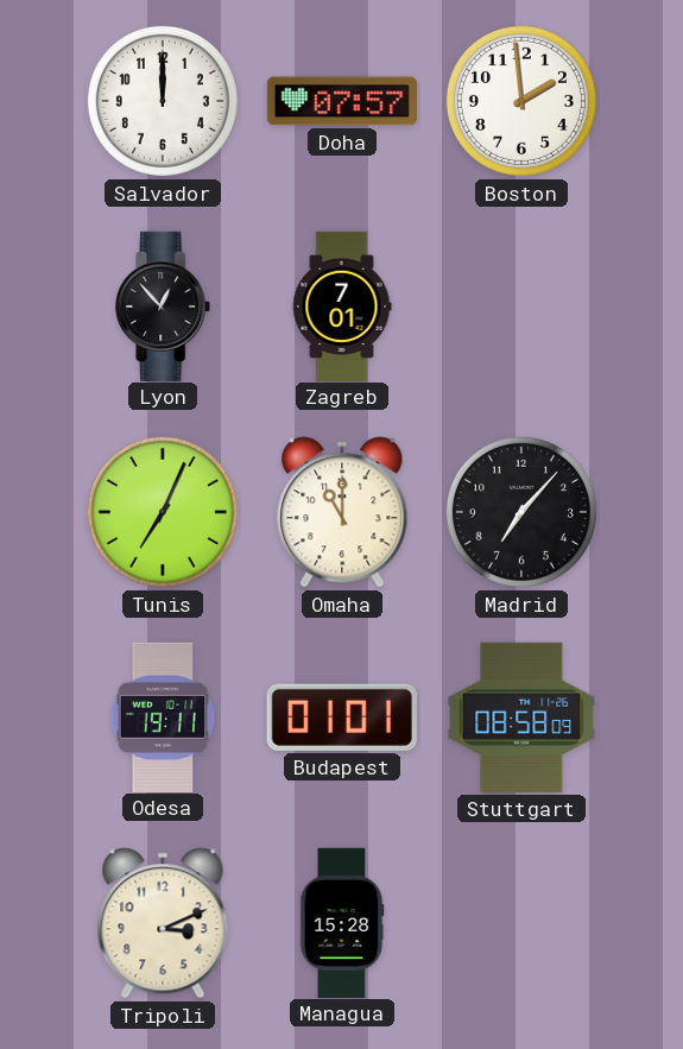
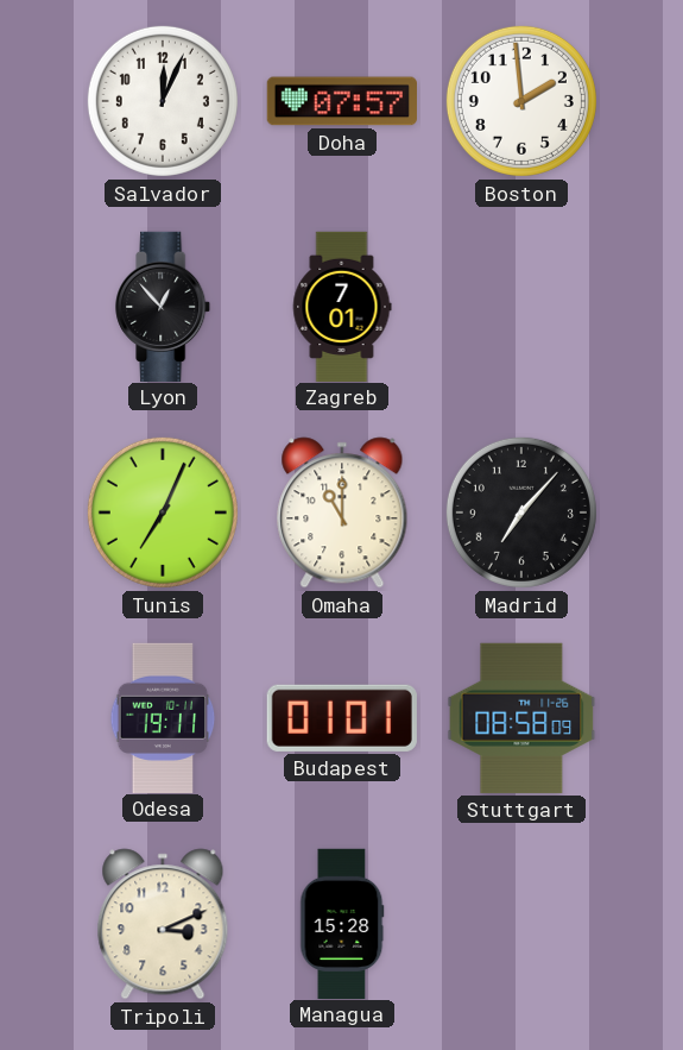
Salvador: 12:00 -> 12:04
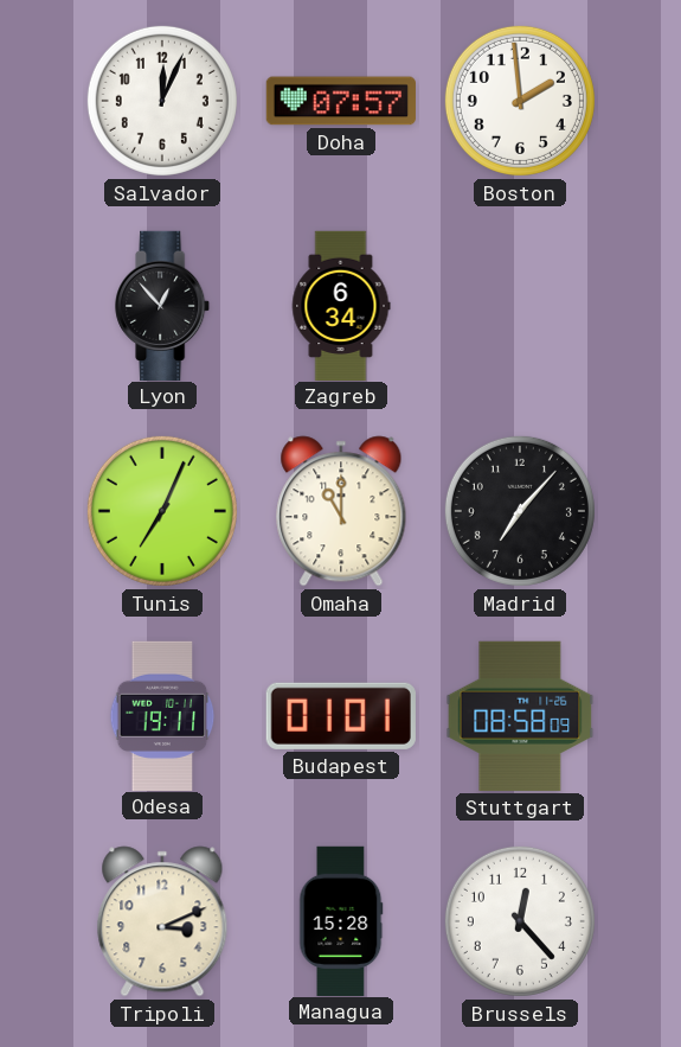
Zagreb: 7:01 -> 6:34
Brussels: none -> 12:23
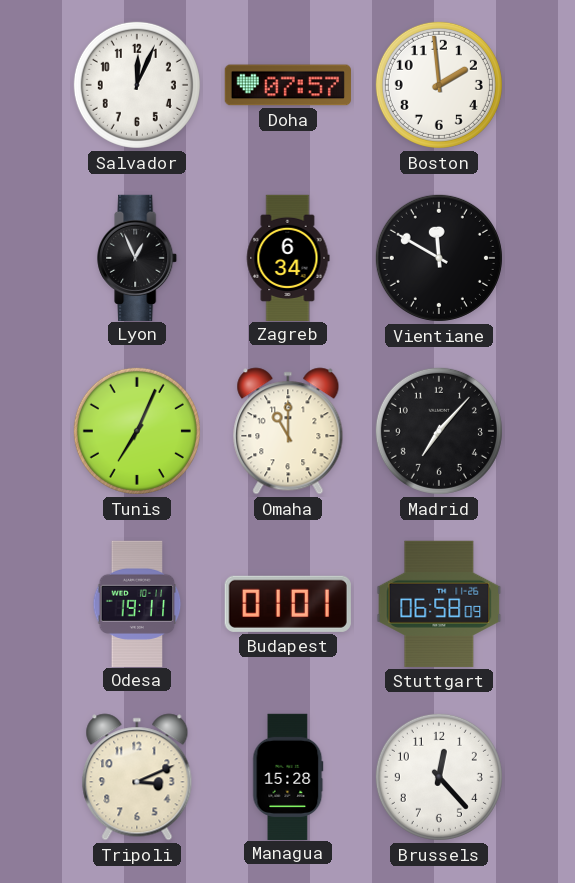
Lyon: 12:53 -> 12:56
Vientiane: none -> 11:50
Stuttgart: 08:58 -> 06:58
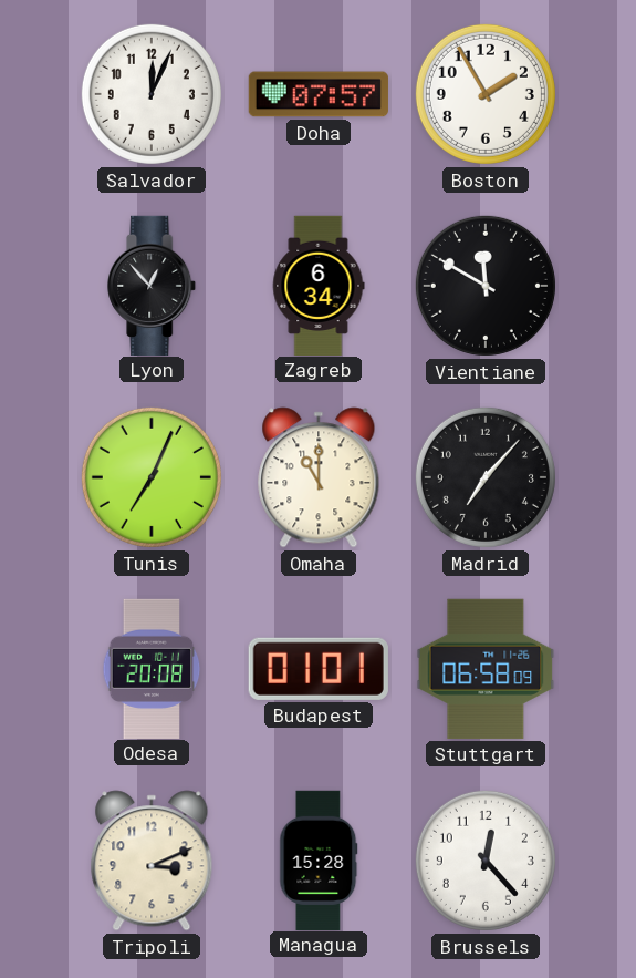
Boston: 1:59 -> 1:55
Lyon: 12:56 -> 12:53
Odesa: 19:11 -> 20:08
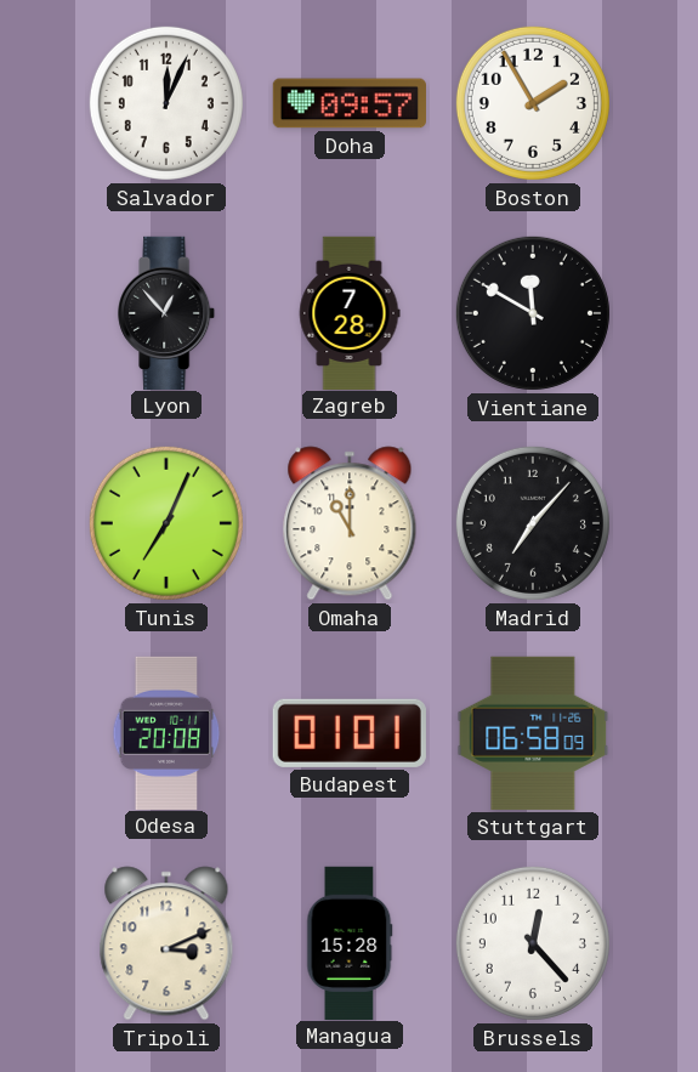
Doha: 07:57 -> 09:57
Zagreb: 6:34 -> 7:28
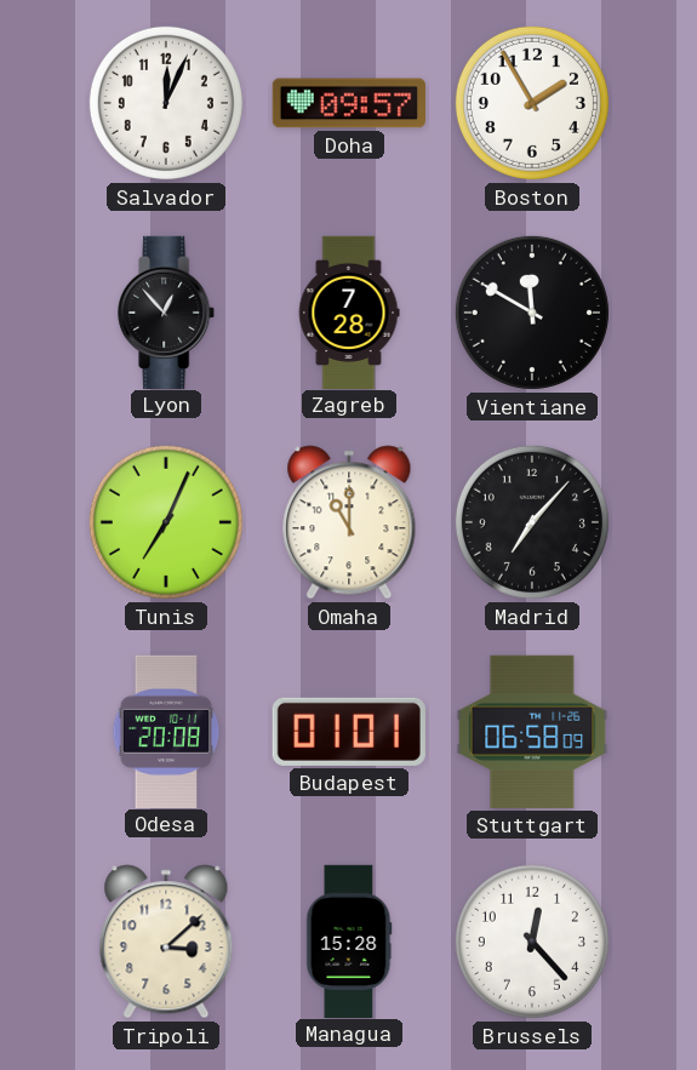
Tripoli: 3:11 -> 3:08
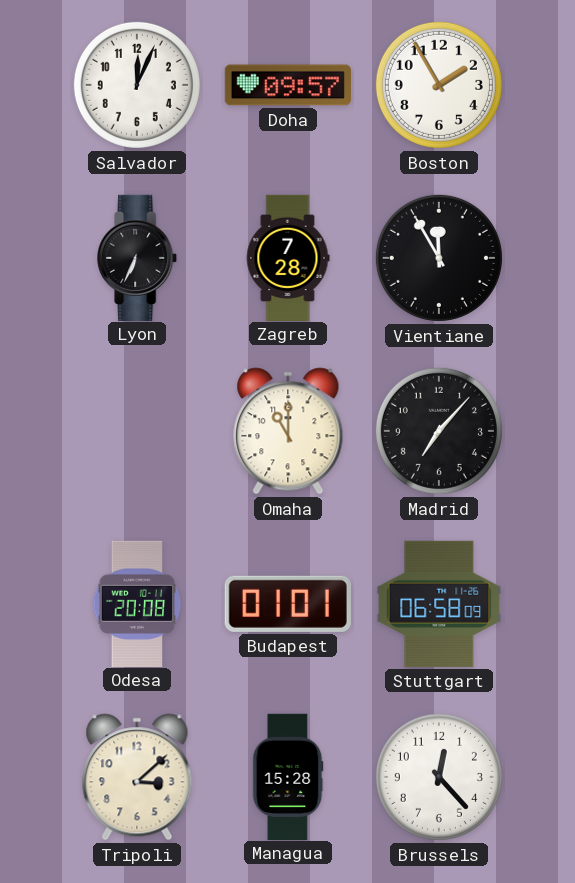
Lyon: 12:53 -> 6:34
Vientiane: 11:50 -> 11:55
Tunis: 7:04 -> none
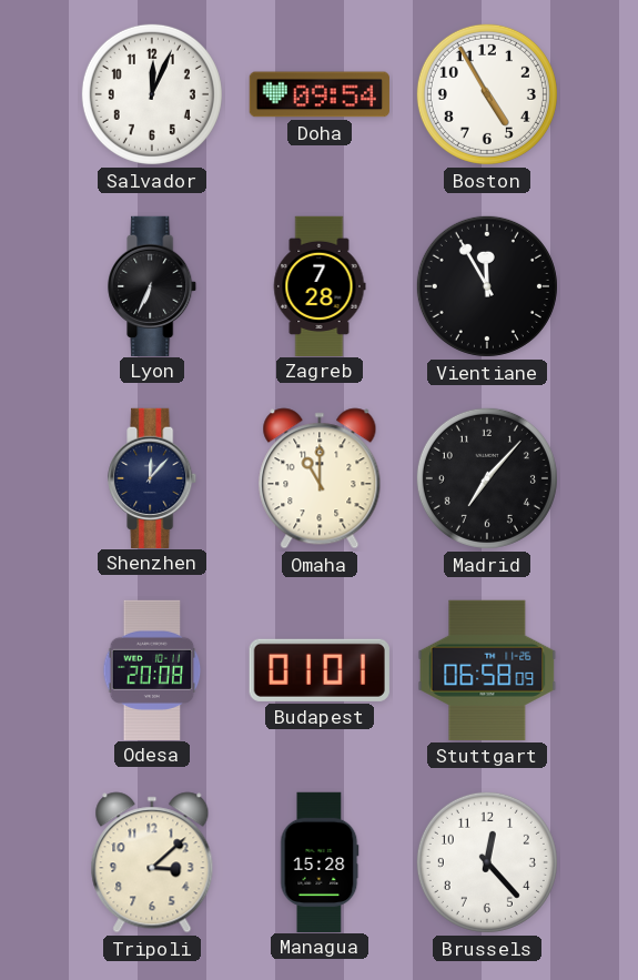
Doha: 09:57 -> 09:54
Boston: 1:55 -> 4:55
Shenzhen: none -> 12:07
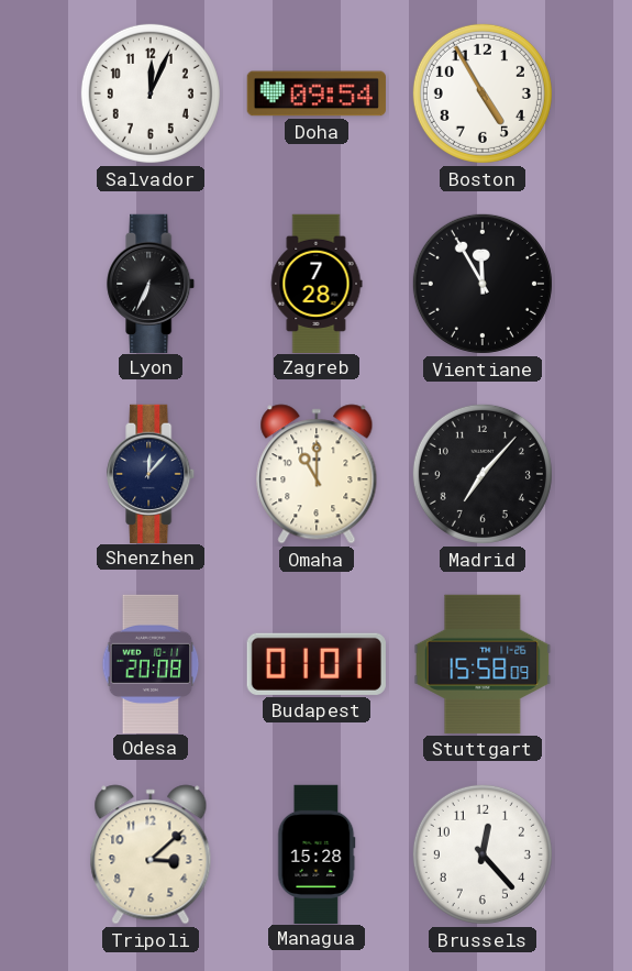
Stuttgart: 06:58 -> 15:58
